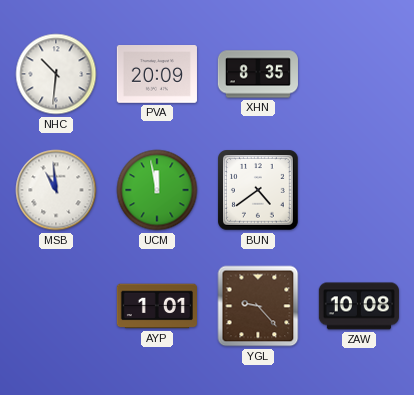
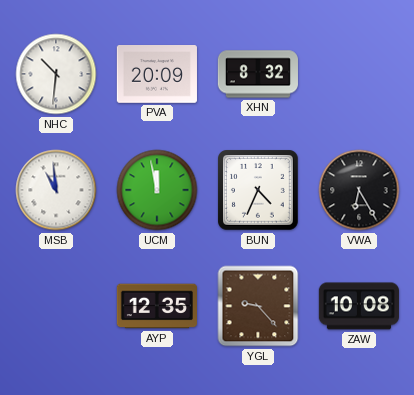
XHN: 8:35 -> 8:32
BUN: 4:39 -> 4:34
VWA: none -> 6:25
AYP: 1:01 -> 12:35
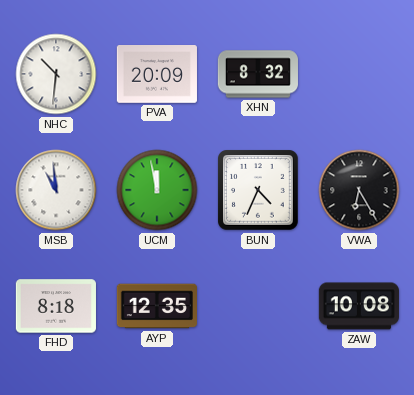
FHD: none -> 8:18
YGL: 9:23 -> none
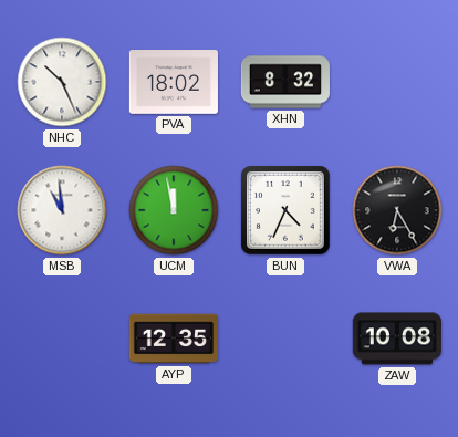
NHC: 10:31 -> 10:26
PVA: 20:09 -> 18:02
FHD: 8:18 -> none
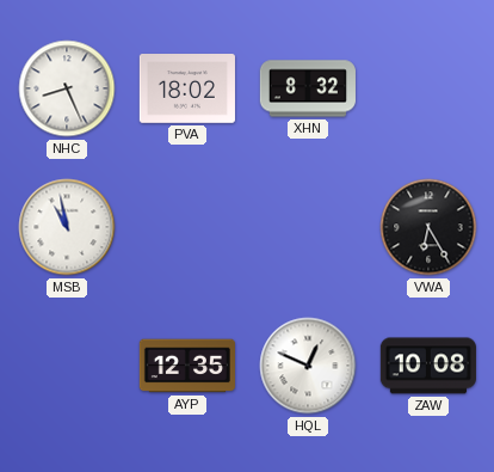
NHC: 10:26 -> 8:26
MSB: 10:59 -> 10:58
UCM: 11:58 -> none
BUN: 4:34 -> none
HQL: none -> 12:49
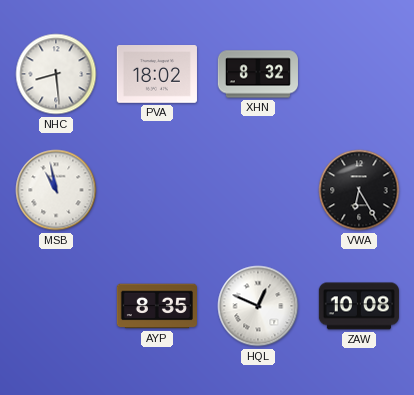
NHC: 8:26 -> 8:29
AYP: 12:35 -> 8:35
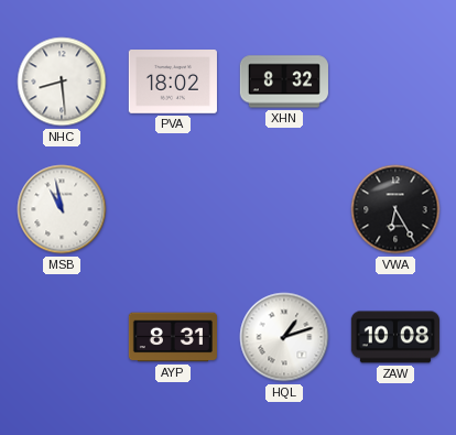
AYP: 8:35 -> 8:31
HQL: 12:49 -> 1:12
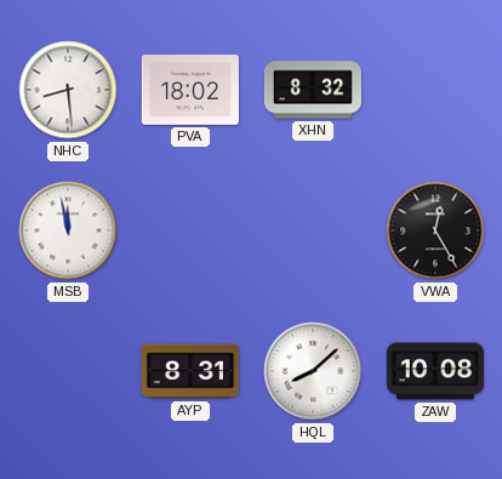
MSB: 10:58 -> 11:58
VWA: 6:25 -> 12:25
HQL: 1:12 -> 8:08
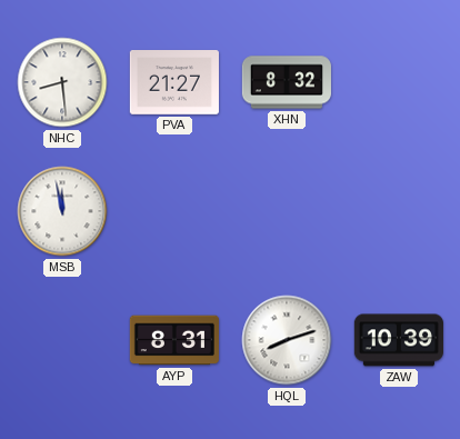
PVA: 18:02 -> 21:27
VWA: 12:25 -> none
HQL: 8:08 -> 8:12
ZAW: 10:08 -> 10:39
